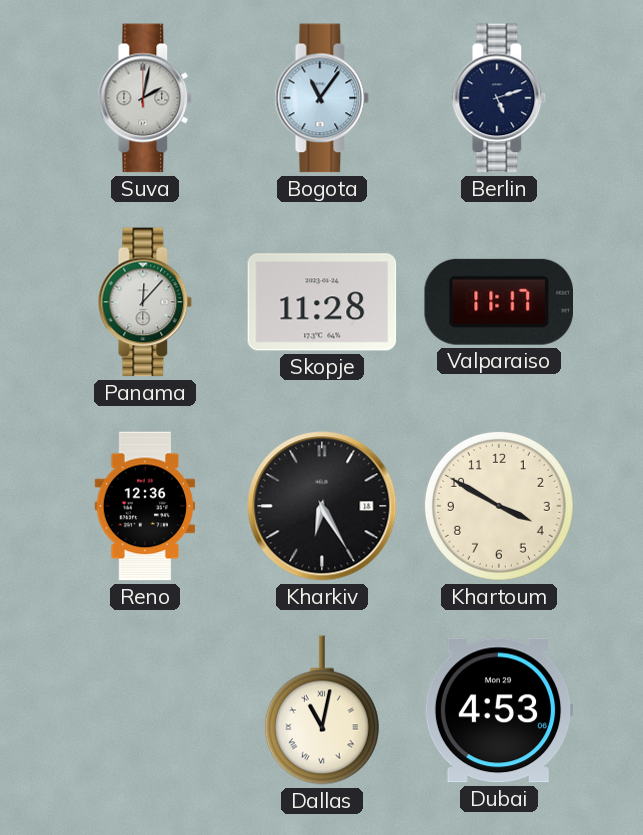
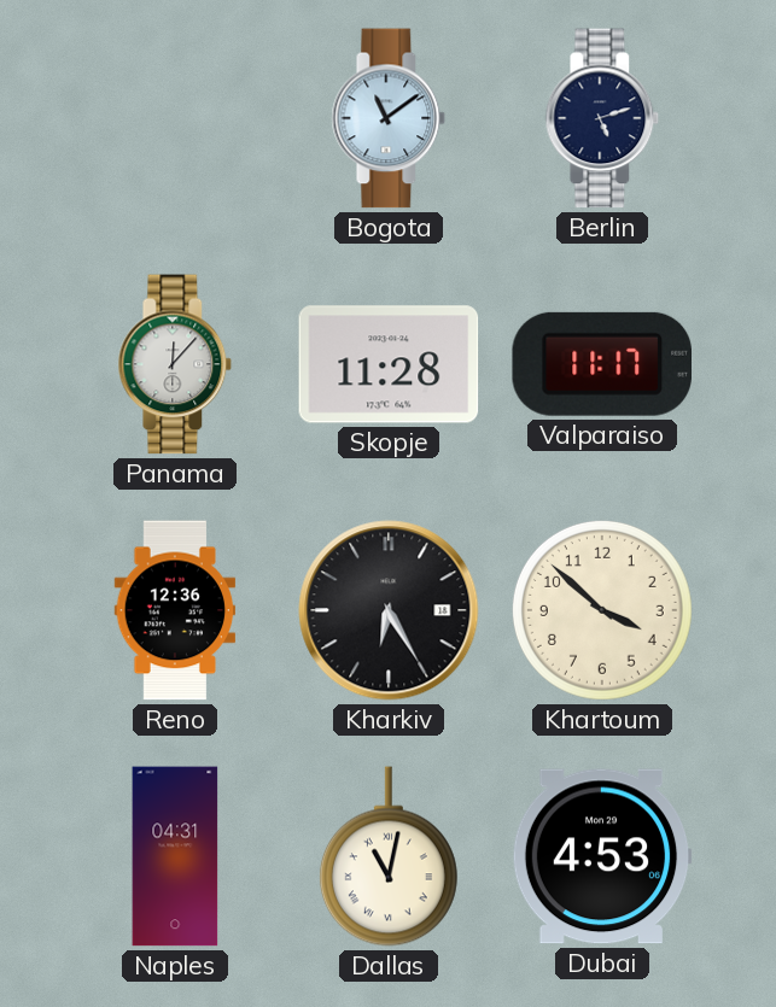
Suva: 2:02 -> none
Bogota: 11:06 -> 11:09
Khartoum: 3:50 -> 3:52
Naples: none -> 04:31
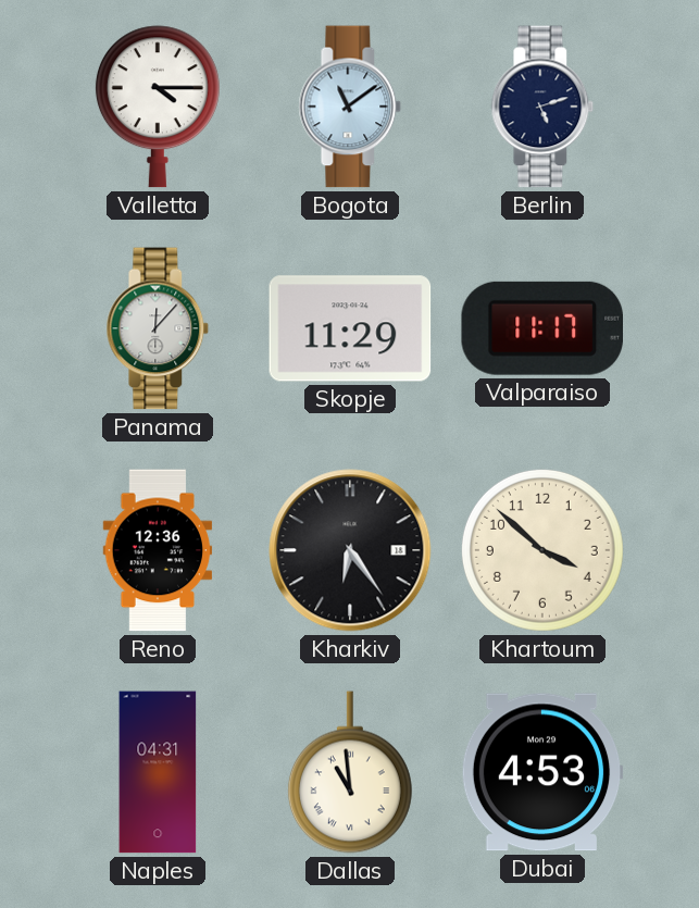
Valletta: none -> 4:15
Skopje: 11:28 -> 11:29
Kharkiv: 6:25 -> 6:24
Dallas: 11:02 -> 10:59
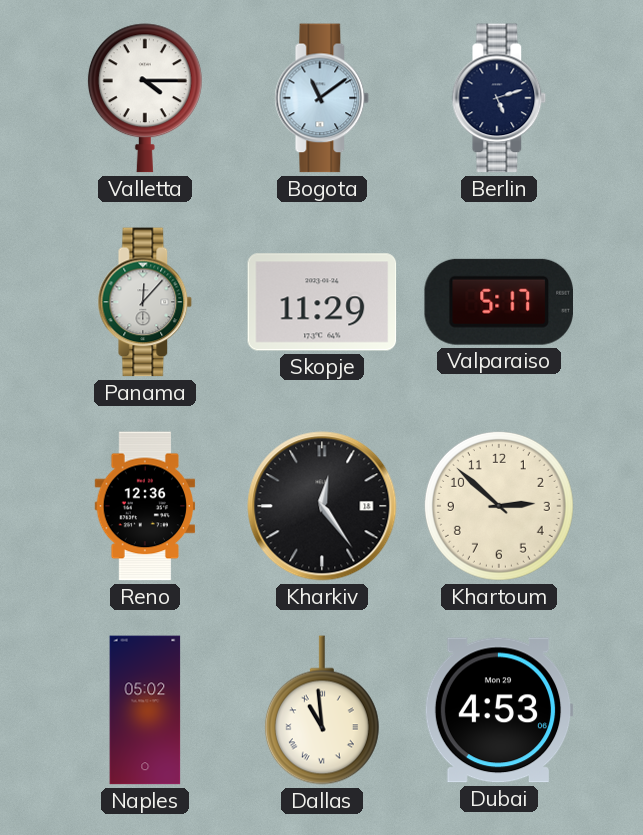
Valparaiso: 11:17 -> 5:17
Kharkiv: 6:24 -> 12:24
Khartoum: 3:52 -> 2:52
Naples: 04:31 -> 05:02
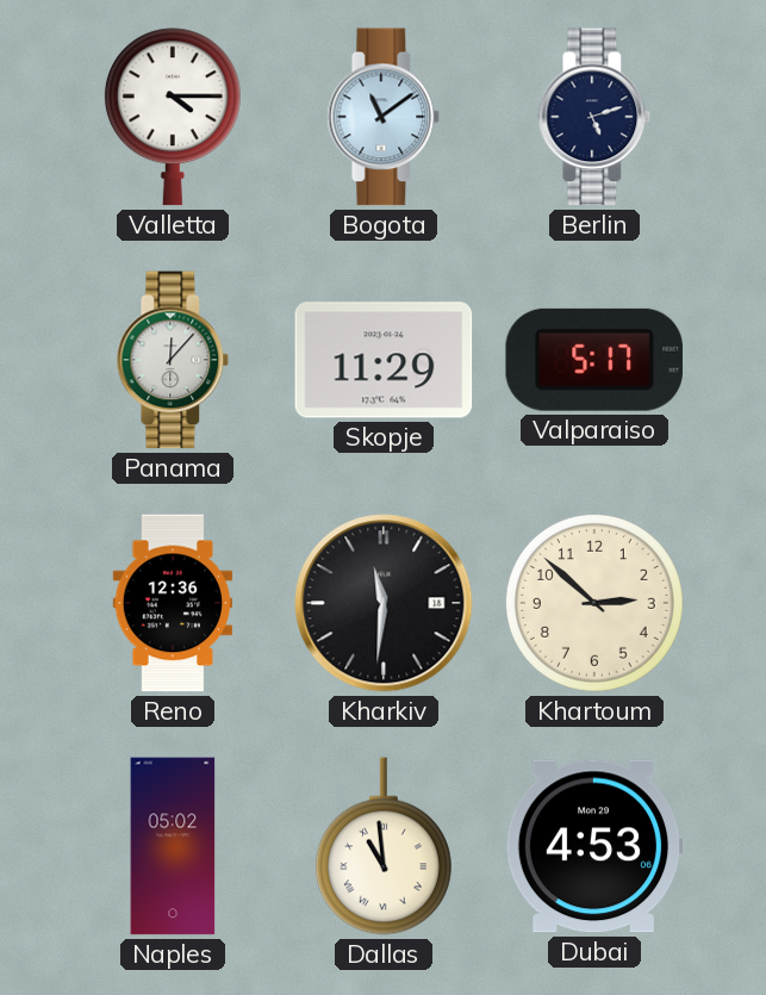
Kharkiv: 12:24 -> 11:31
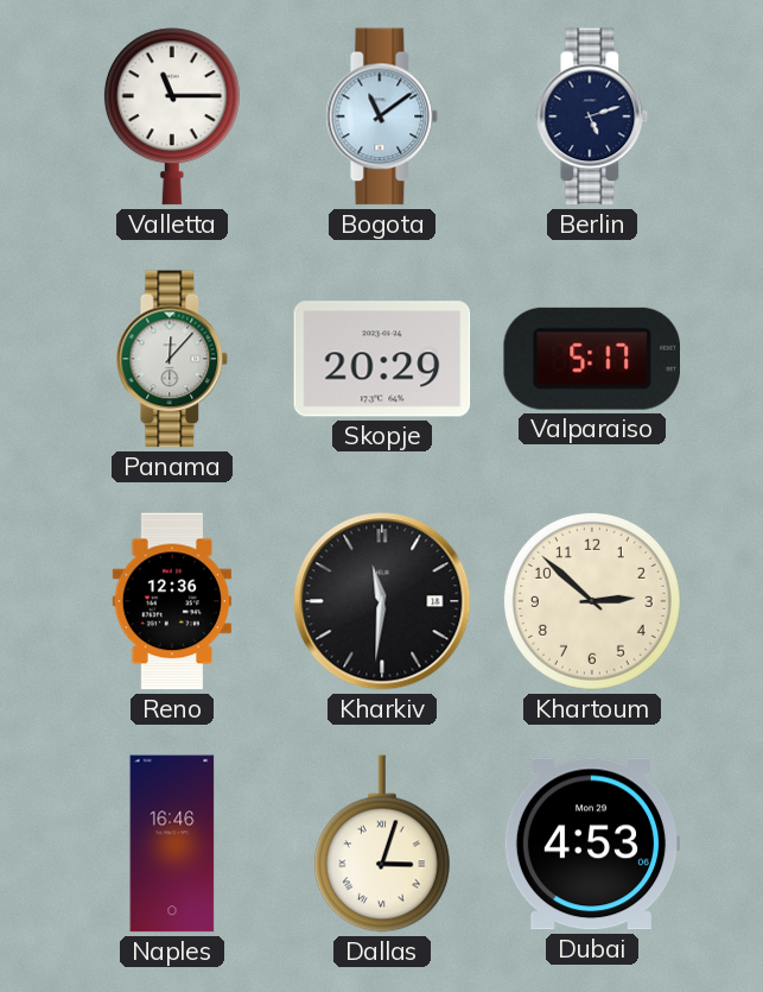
Valletta: 4:15 -> 11:15
Skopje: 11:29 -> 20:29
Naples: 05:02 -> 16:46
Dallas: 10:59 -> 3:03
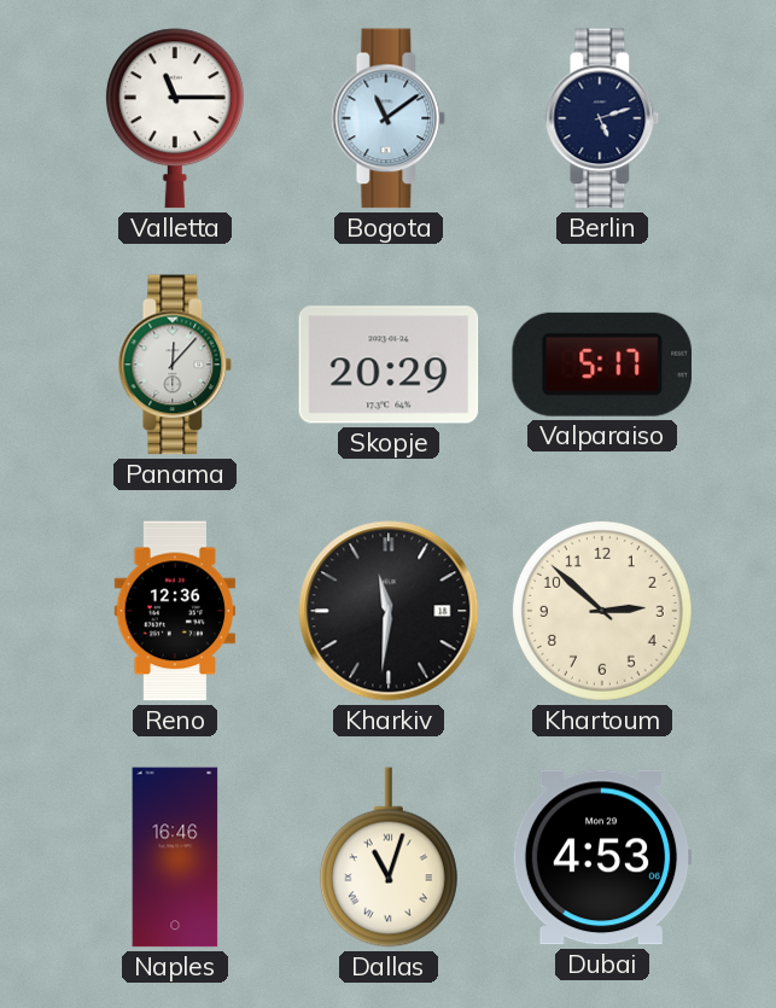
Dallas: 3:03 -> 11:03
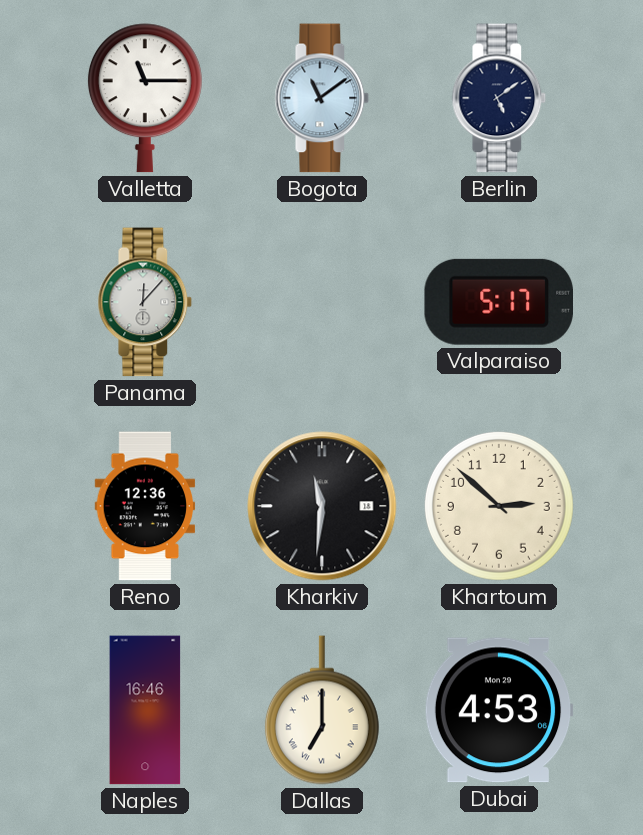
Berlin: 5:12 -> 5:09
Skopje: 20:29 -> none
Dallas: 11:03 -> 7:00
